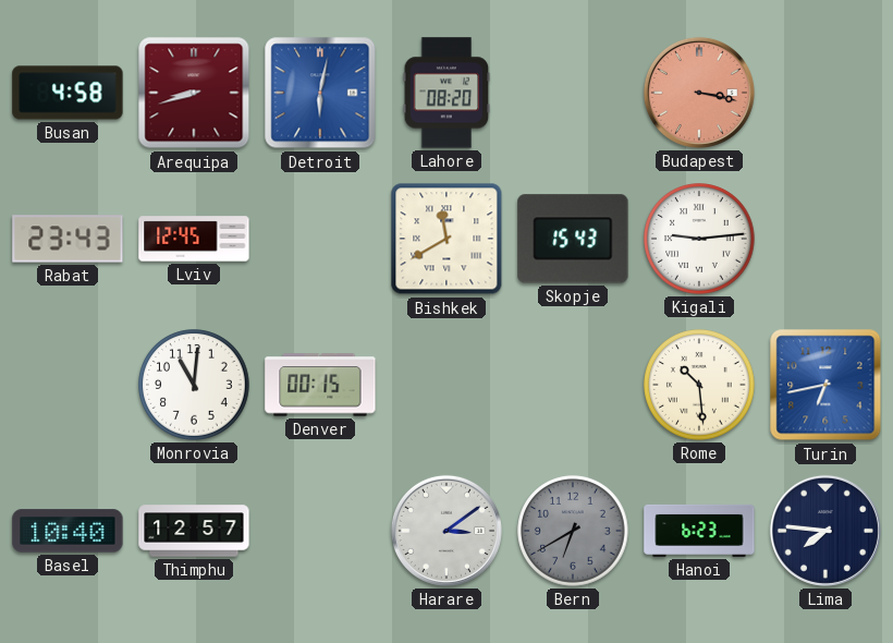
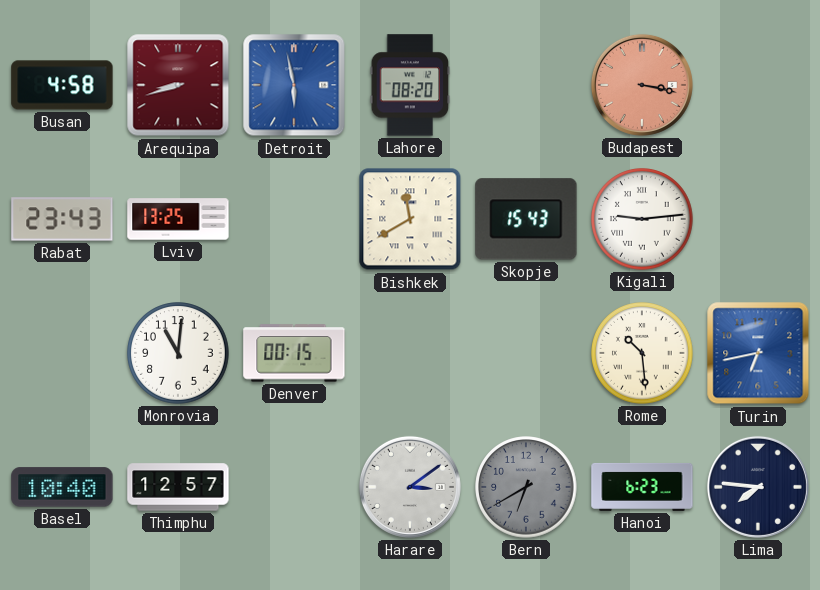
Detroit: 6:02 -> 5:58
Lviv: 12:45 -> 13:25
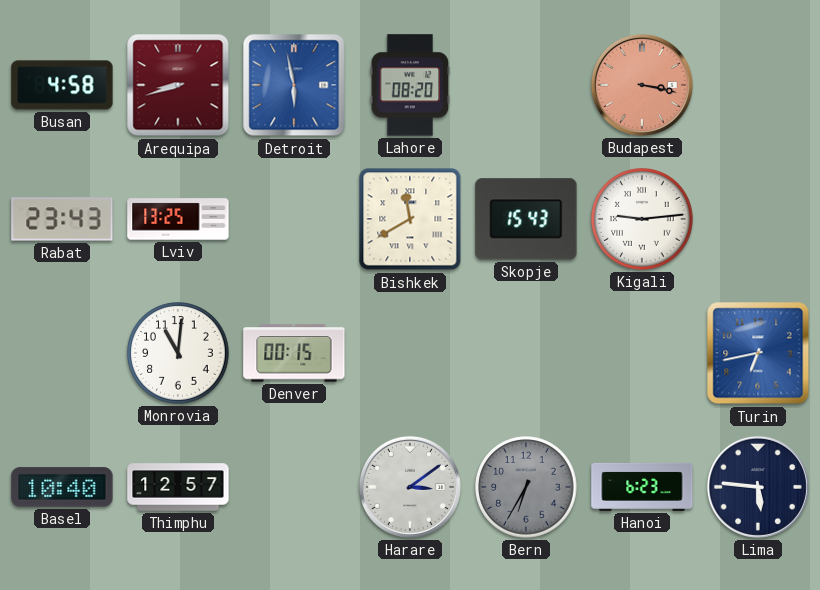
Rome: 10:29 -> none
Bern: 6:40 -> 6:35
Lima: 7:46 -> 5:46
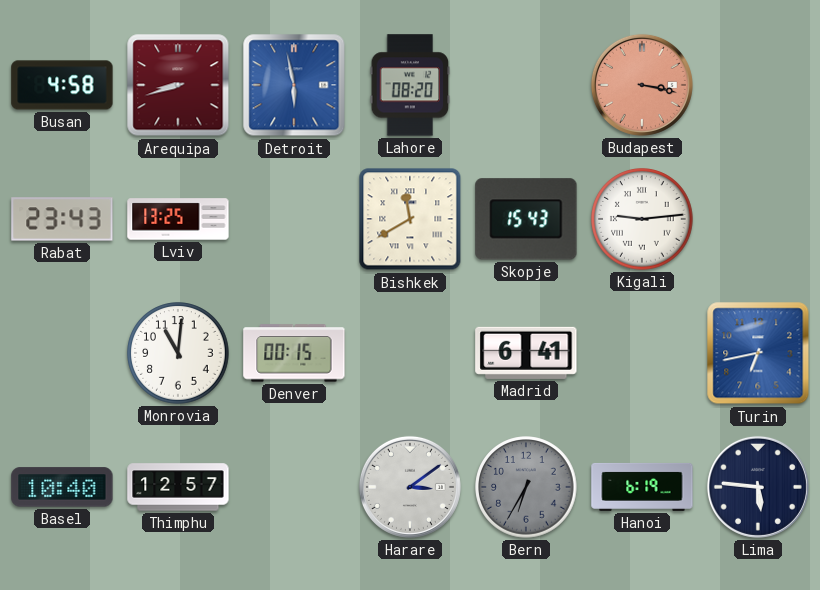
Madrid: none -> 6:41
Hanoi: 6:23 -> 6:19
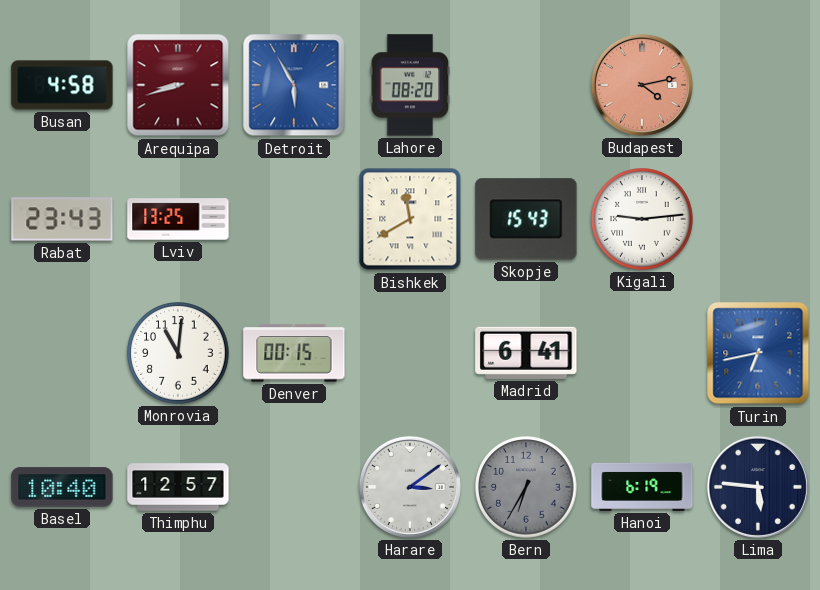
Detroit: 5:58 -> 5:55
Budapest: 3:17 -> 4:13
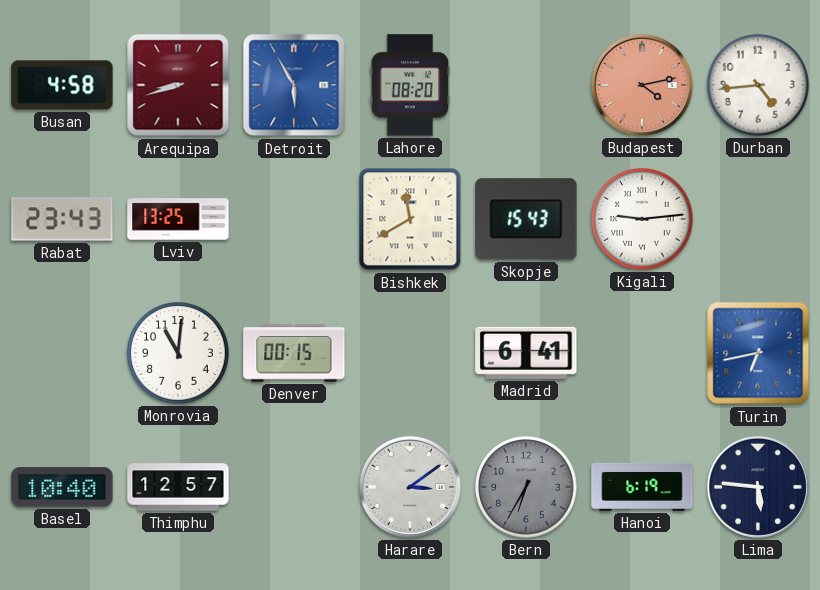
Durban: none -> 4:44
